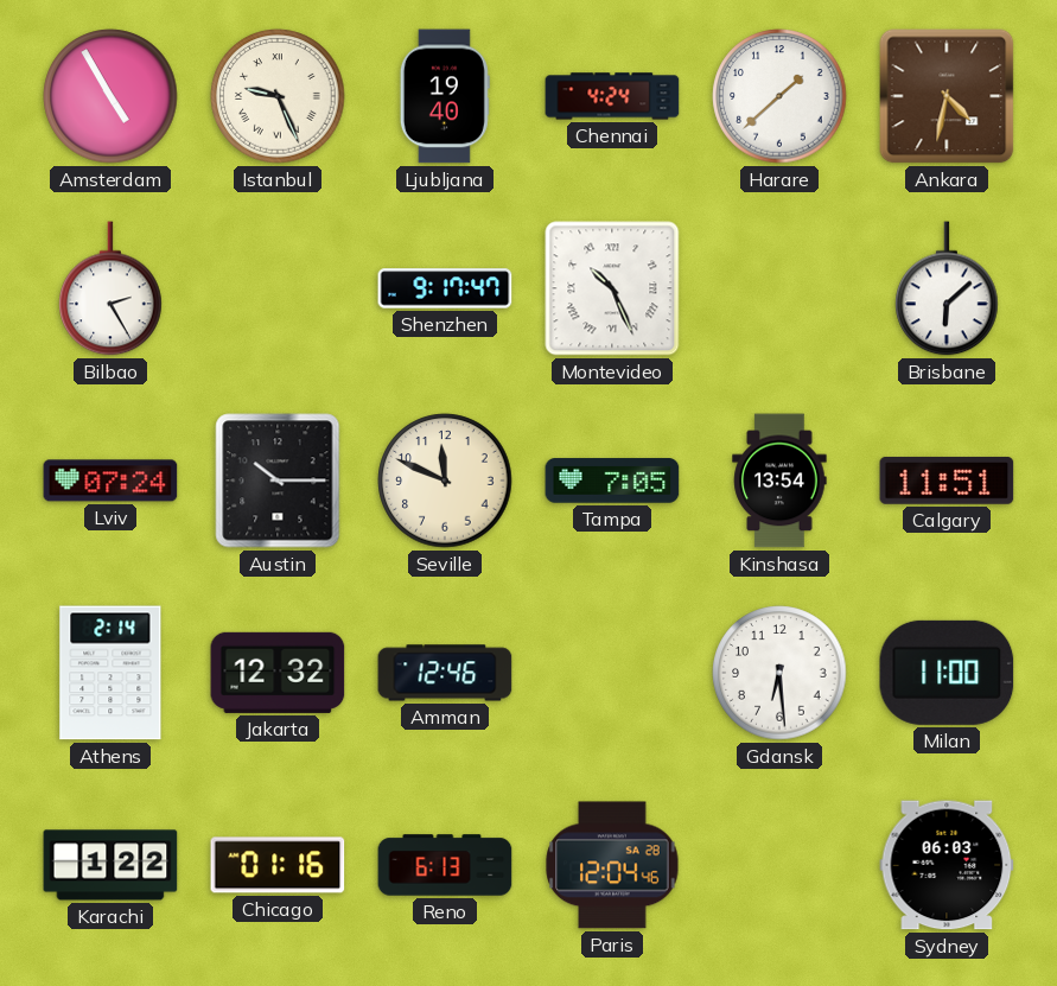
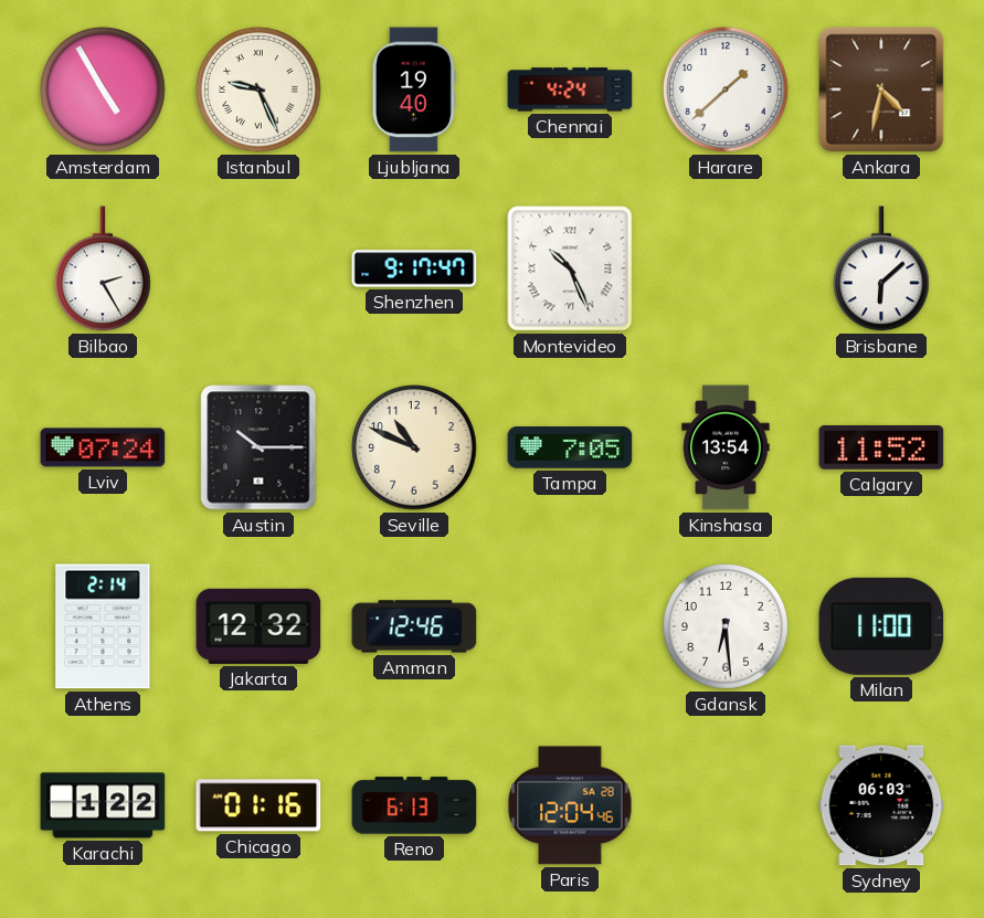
Seville: 11:49 -> 10:49
Calgary: 11:51 -> 11:52
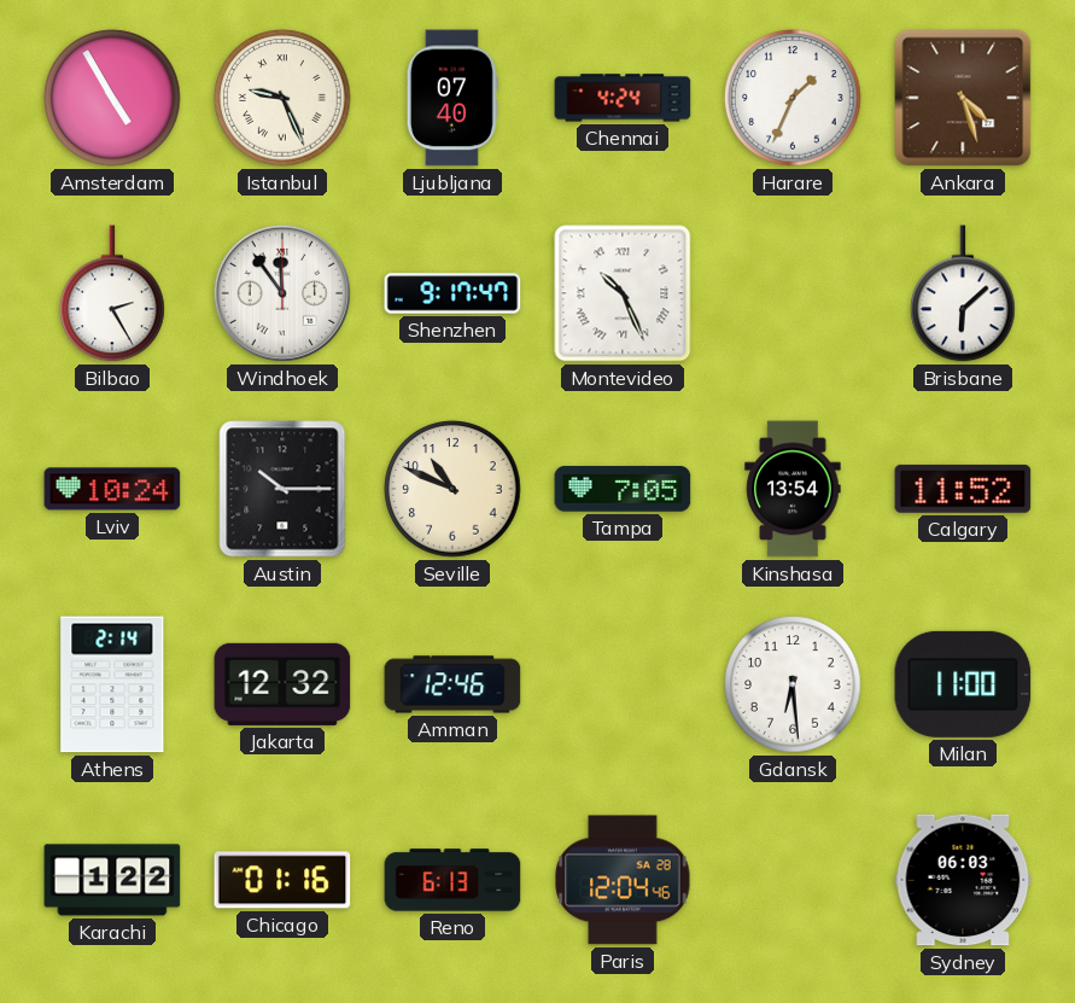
Ljubljana: 19:40 -> 07:40
Harare: 1:38 -> 1:34
Ankara: 4:32 -> 4:27
Windhoek: none -> 11:54
Lviv: 07:24 -> 10:24
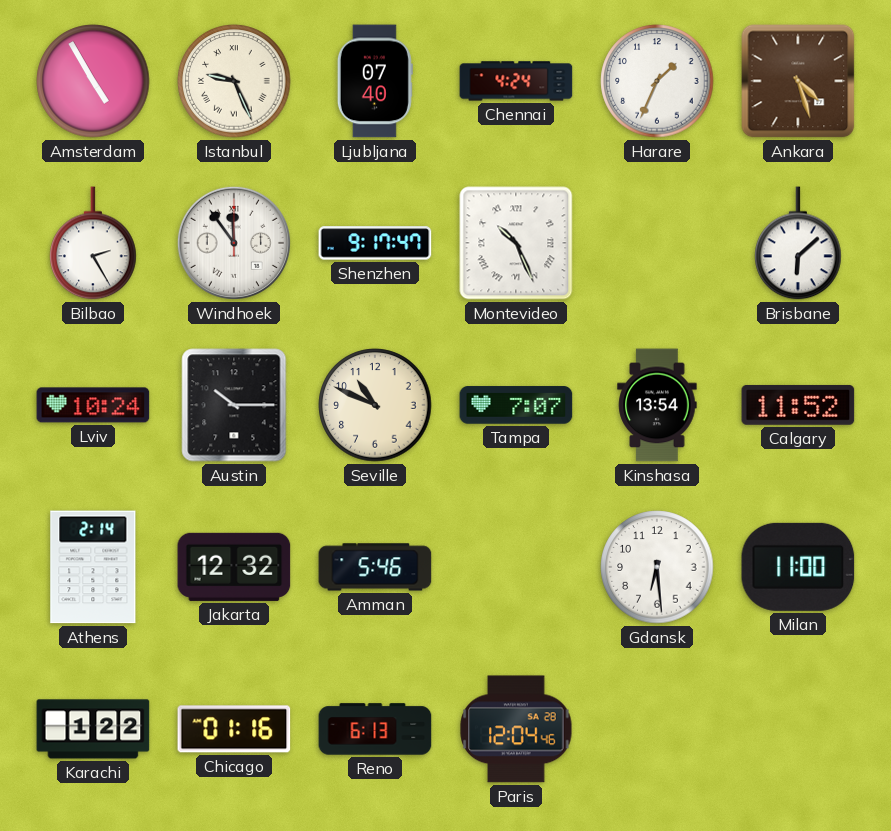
Tampa: 7:05 -> 7:07
Amman: 12:46 -> 5:46
Sydney: 06:03 -> none
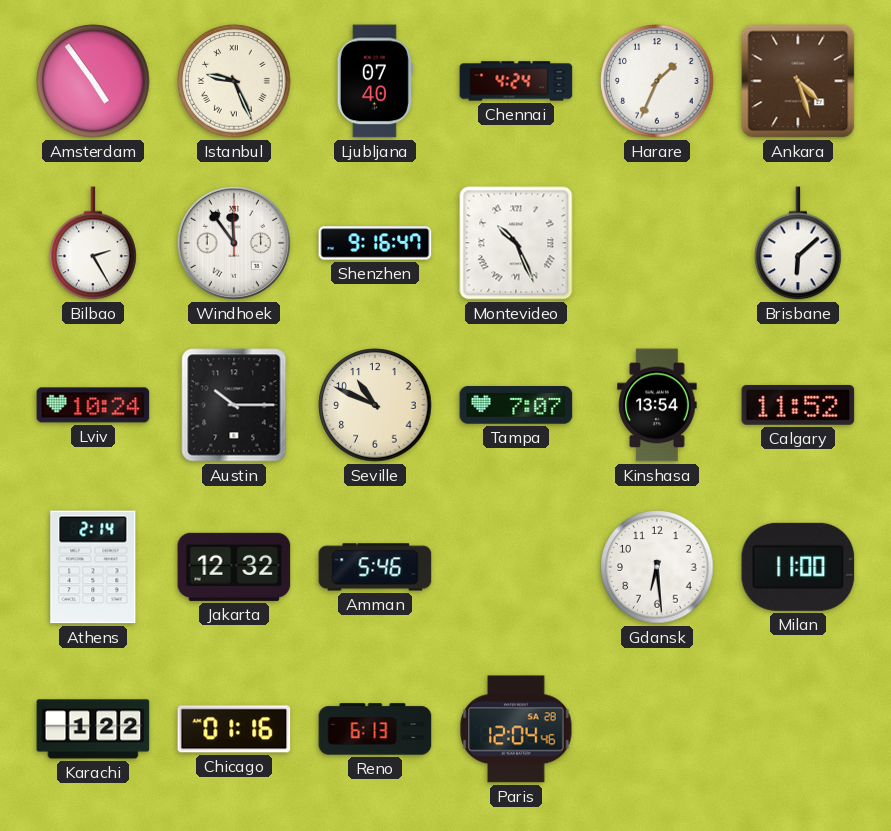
Amsterdam: 4:55 -> 4:54
Shenzhen: 9:17 -> 9:16
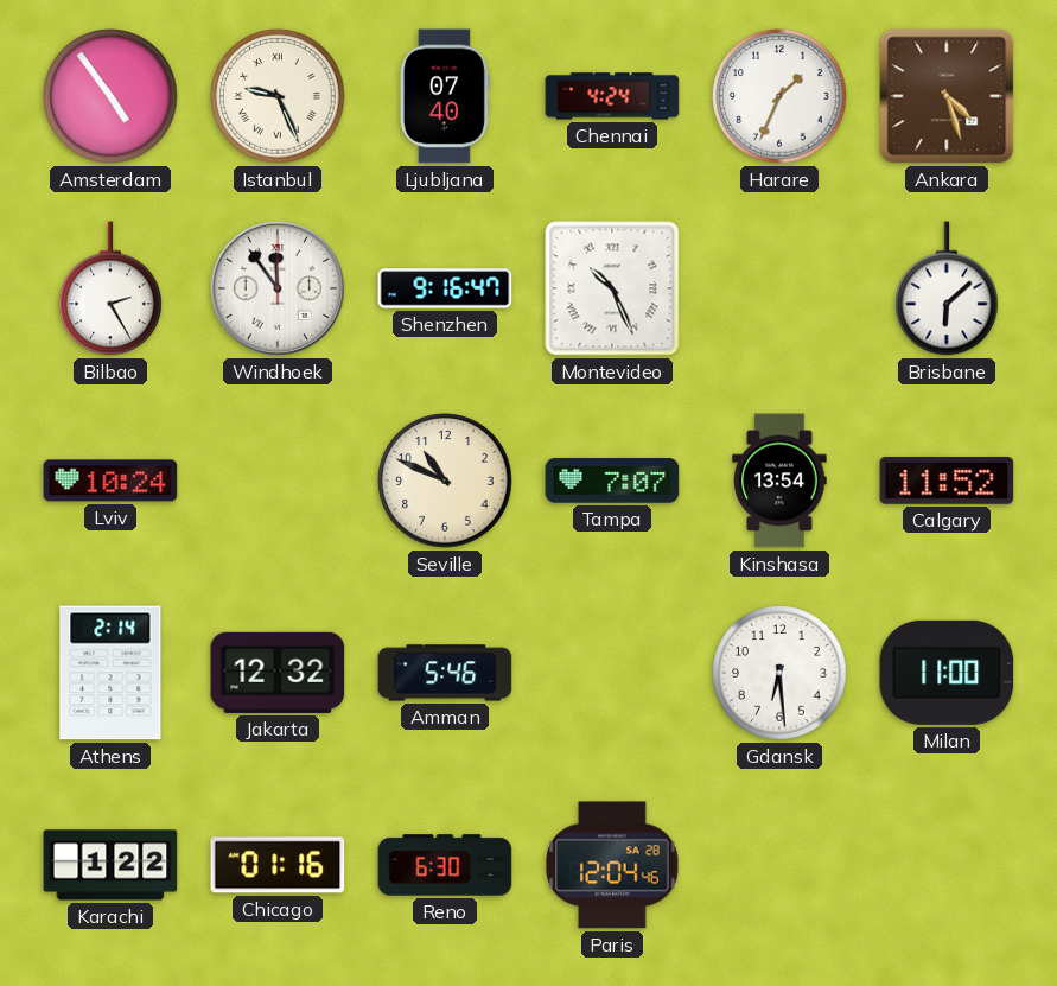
Austin: 10:15 -> none
Reno: 6:13 -> 6:30
